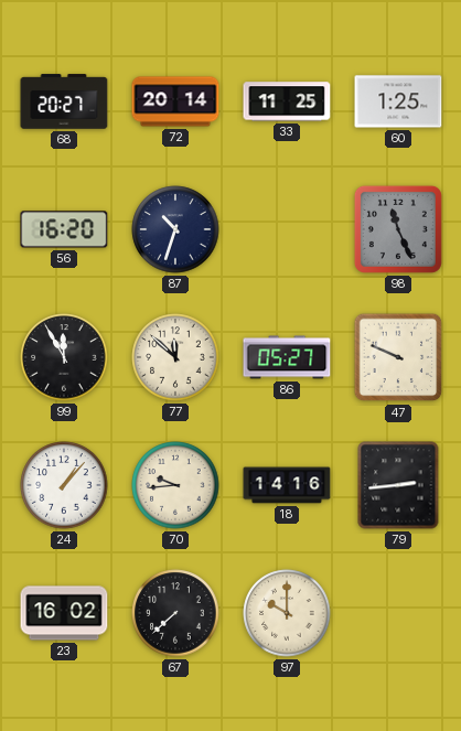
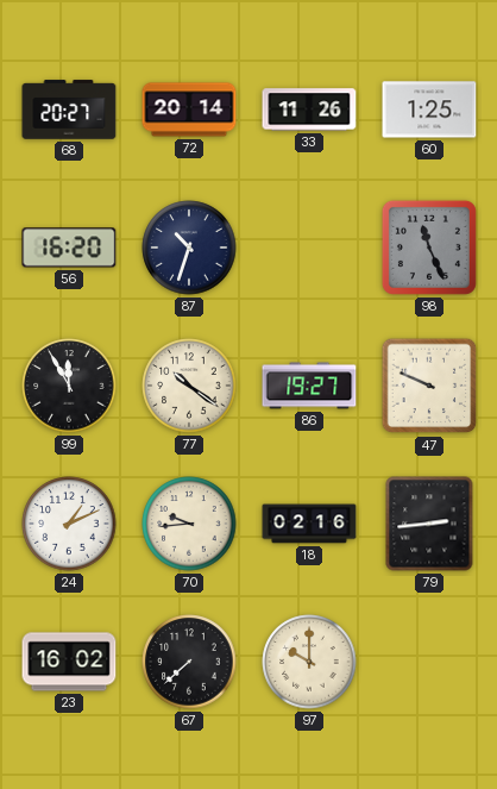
33: 11:25 -> 11:26
77: 11:52 -> 10:21
86: 05:27 -> 19:27
24: 1:07 -> 1:11
18: 14:16 -> 02:16
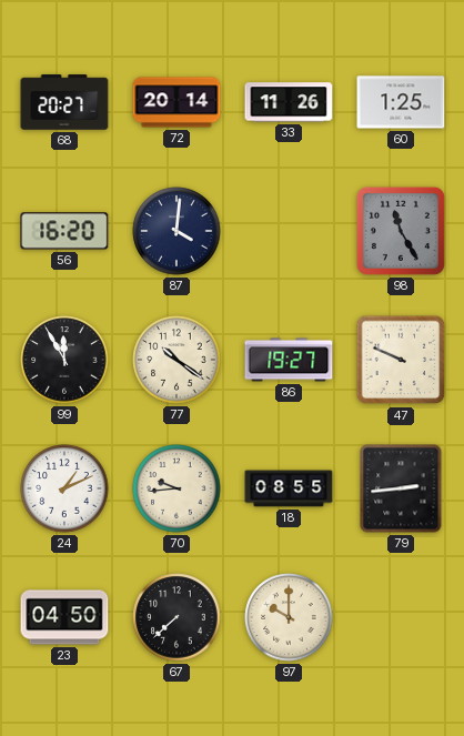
87: 10:33 -> 4:01
98: 11:26 -> 11:25
18: 02:16 -> 08:55
23: 16:02 -> 04:50
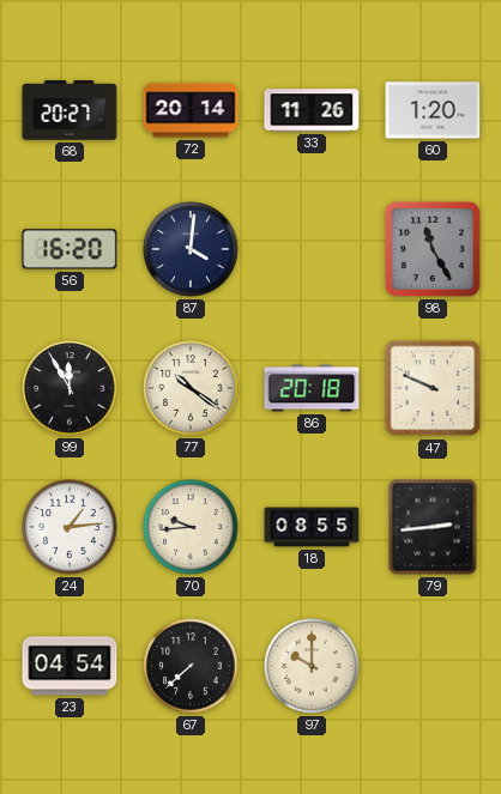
60: 1:25 -> 1:20
86: 19:27 -> 20:18
24: 1:11 -> 1:14
23: 04:50 -> 04:54
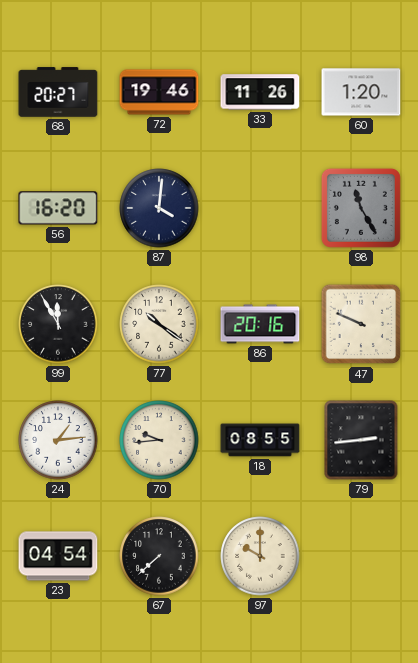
72: 20:14 -> 19:46
86: 20:18 -> 20:16
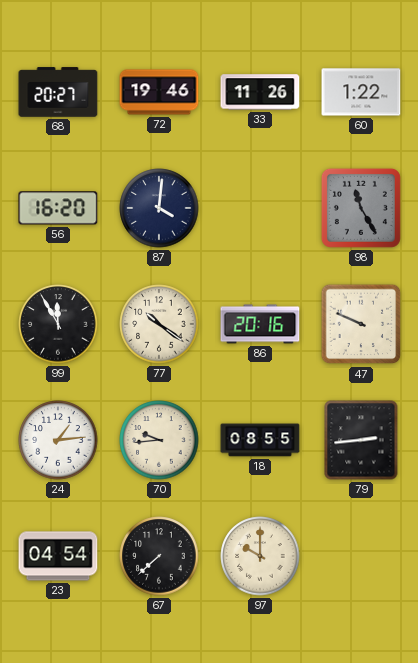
60: 1:20 -> 1:22
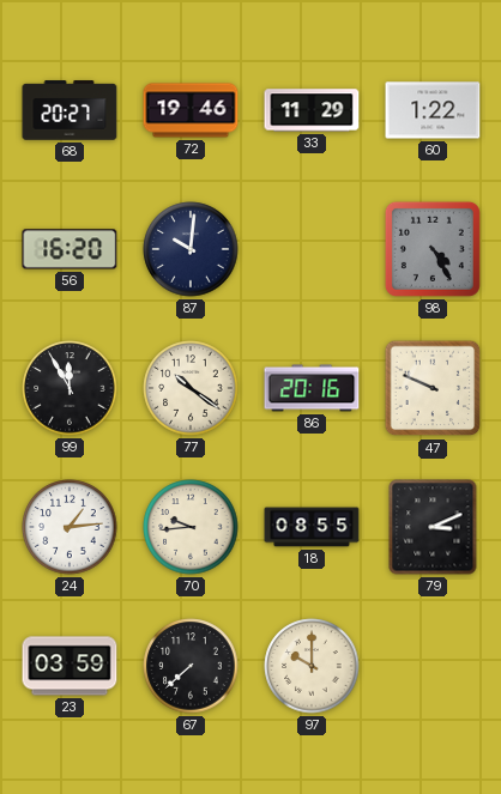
33: 11:26 -> 11:29
87: 4:01 -> 10:01
98: 11:25 -> 4:25
79: 2:44 -> 3:11
23: 04:54 -> 03:59
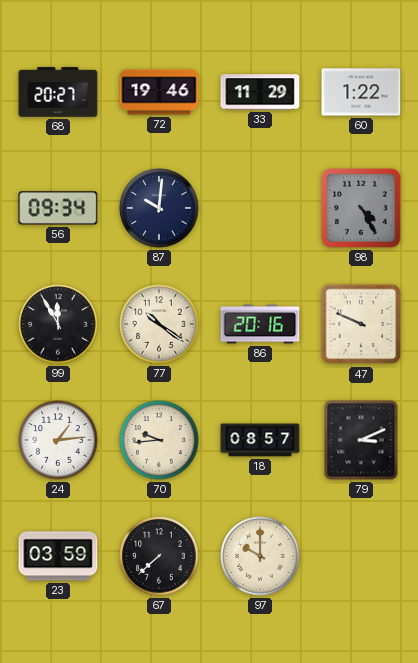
56: 16:20 -> 09:34
18: 08:55 -> 08:57
